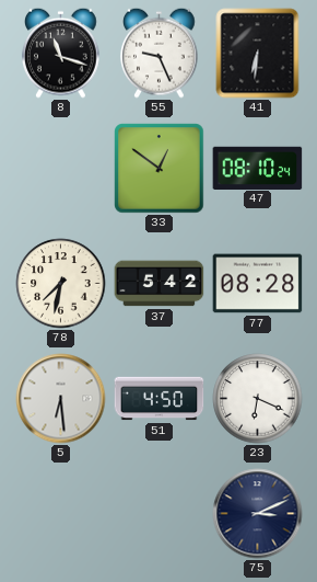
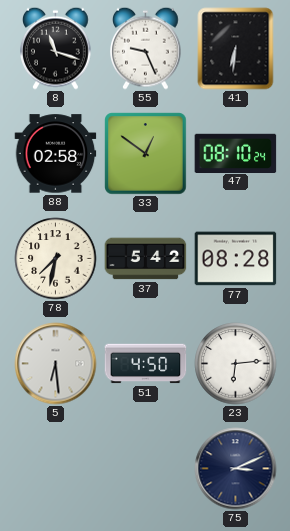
88: none -> 02:58
23: 6:19 -> 6:14
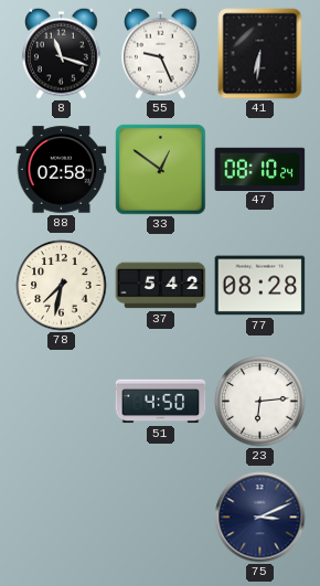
5: 6:29 -> none
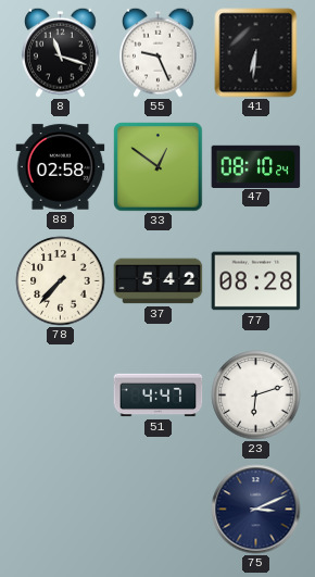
78: 7:32 -> 7:37
51: 4:50 -> 4:47
23: 6:14 -> 6:12
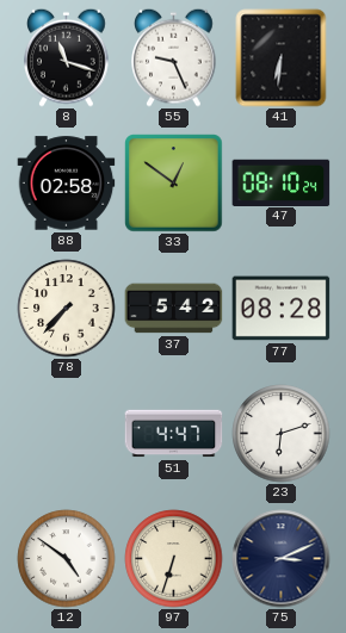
12: none -> 4:51
97: none -> 6:33
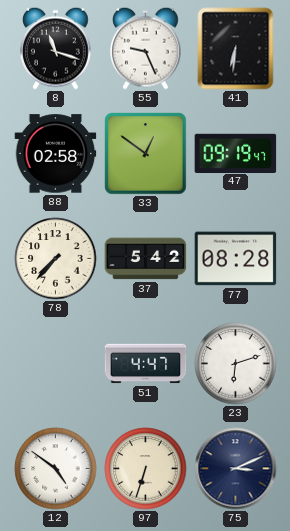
47: 08:10 -> 09:19
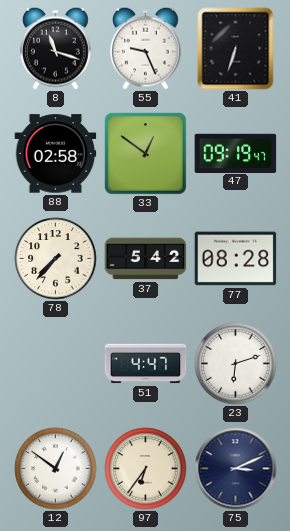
41: 6:31 -> 6:33
12: 4:51 -> 12:51
97: 6:33 -> 6:36
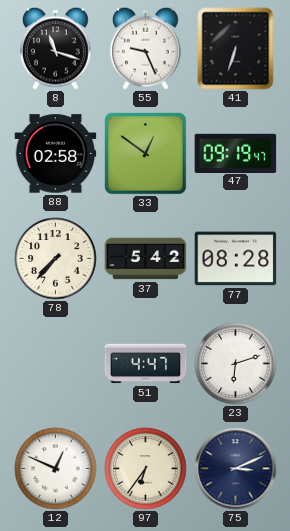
12: 12:51 -> 12:49
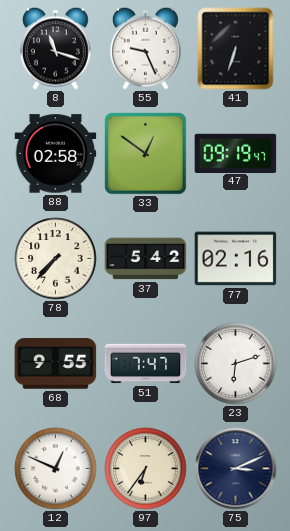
77: 08:28 -> 02:16
68: none -> 9:55
51: 4:47 -> 7:47
